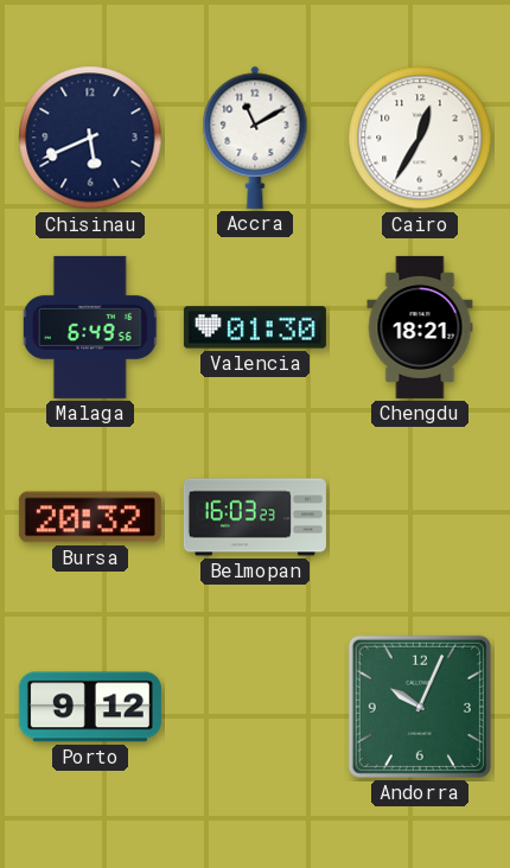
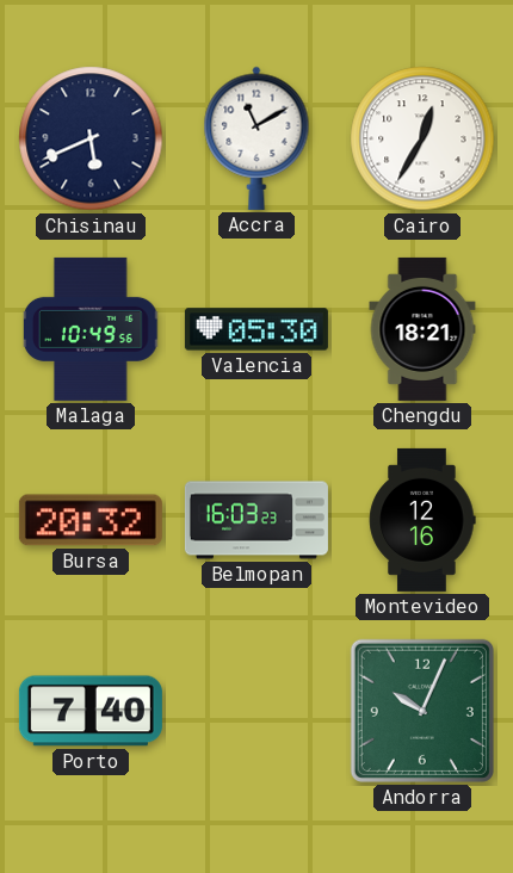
Malaga: 6:49 -> 10:49
Valencia: 01:30 -> 05:30
Montevideo: none -> 12:16
Porto: 9:12 -> 7:40
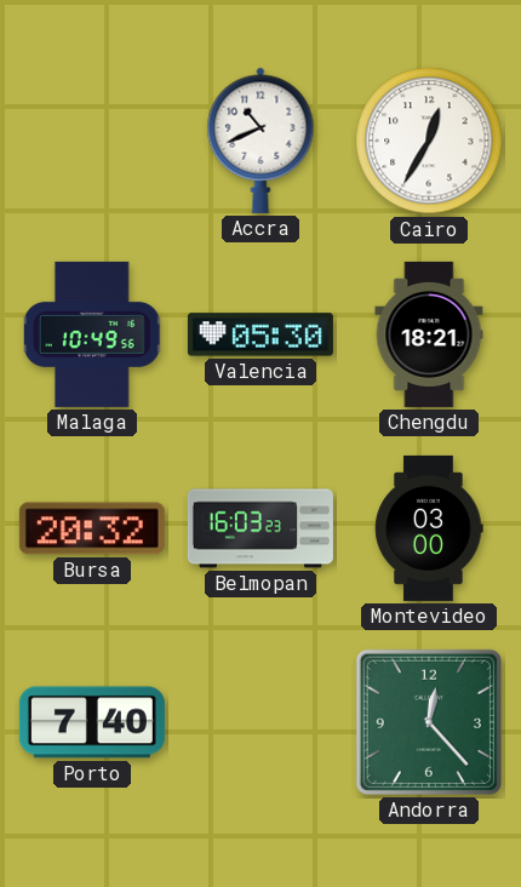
Chisinau: 5:41 -> none
Accra: 11:10 -> 10:41
Montevideo: 12:16 -> 03:00
Andorra: 10:04 -> 12:23
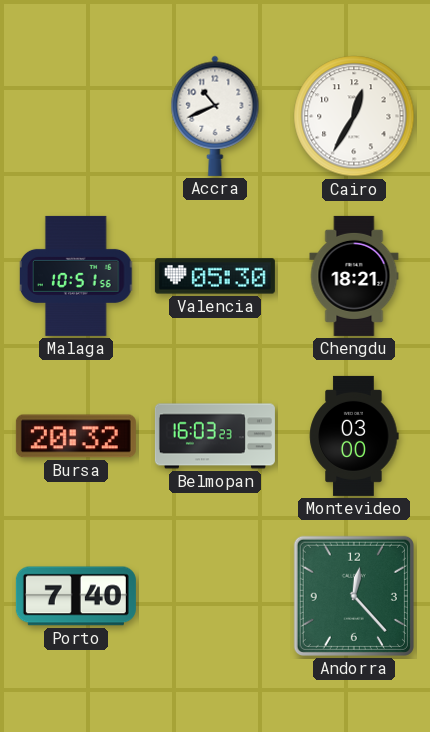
Malaga: 10:49 -> 10:51
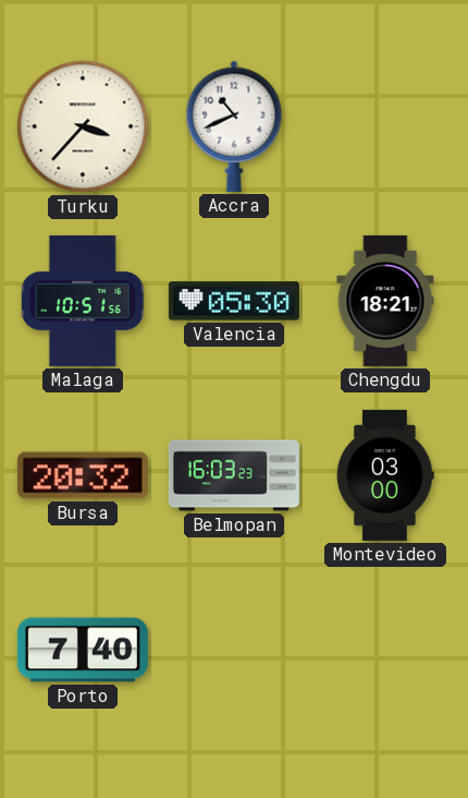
Turku: none -> 3:37
Cairo: 12:35 -> none
Andorra: 12:23 -> none
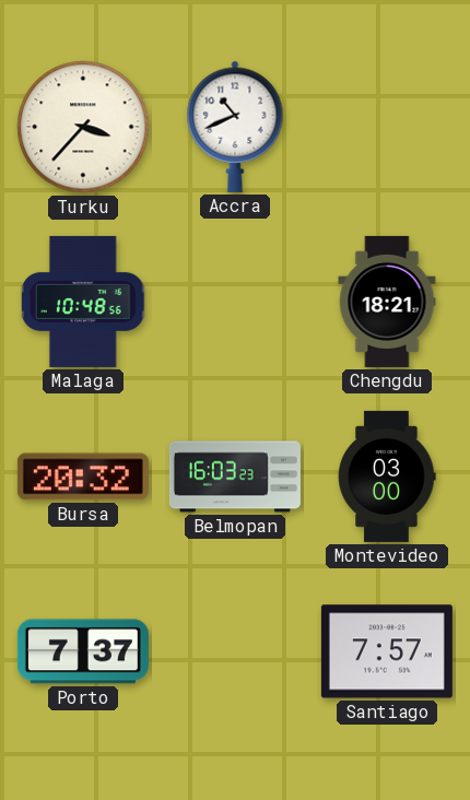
Malaga: 10:51 -> 10:48
Valencia: 05:30 -> none
Porto: 7:40 -> 7:37
Santiago: none -> 7:57
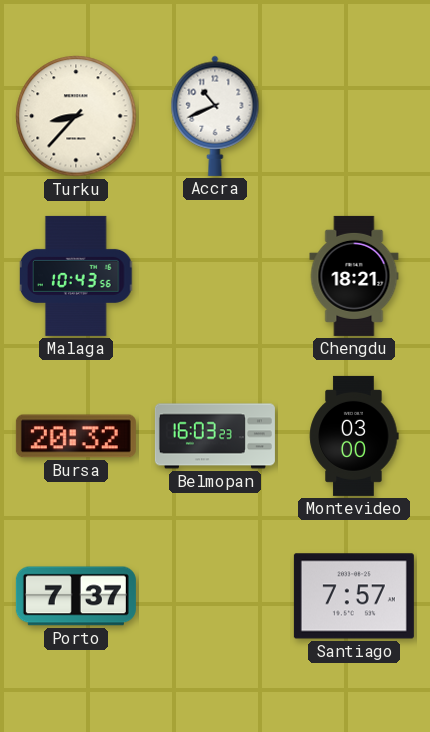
Turku: 3:37 -> 8:37
Malaga: 10:48 -> 10:43
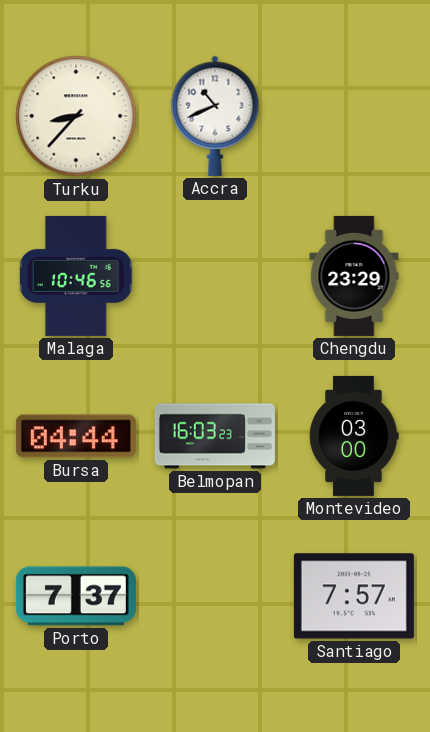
Malaga: 10:43 -> 10:46
Chengdu: 18:21 -> 23:29
Bursa: 20:32 -> 04:44
